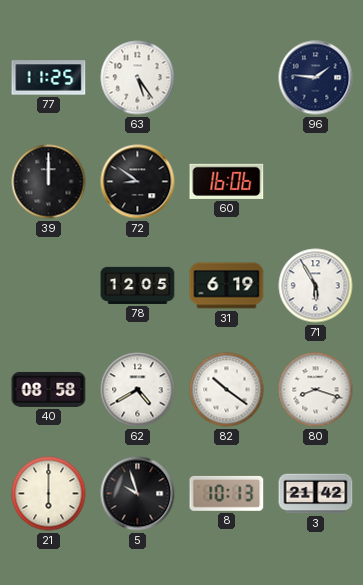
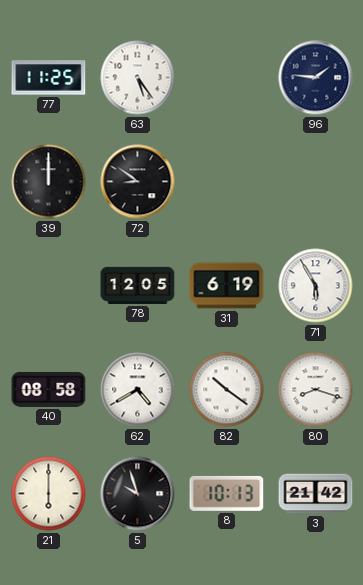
60: 16:06 -> none
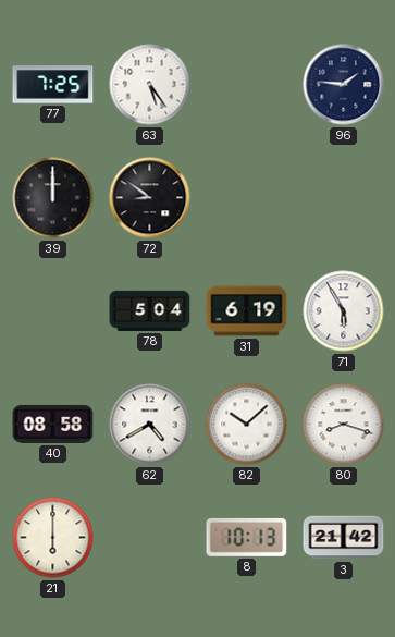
77: 11:25 -> 7:25
78: 12:05 -> 5:04
82: 10:21 -> 10:08
5: 9:57 -> none
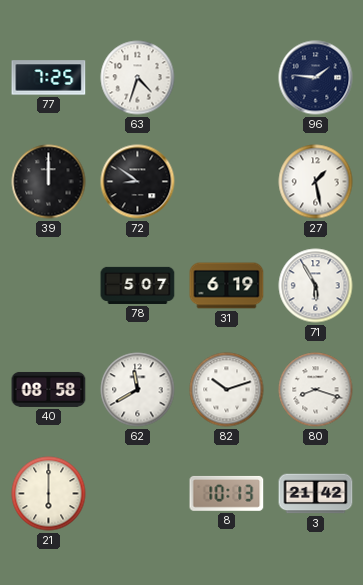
63: 5:24 -> 4:33
27: none -> 1:28
78: 5:04 -> 5:07
62: 4:40 -> 11:40
82: 10:08 -> 10:12
